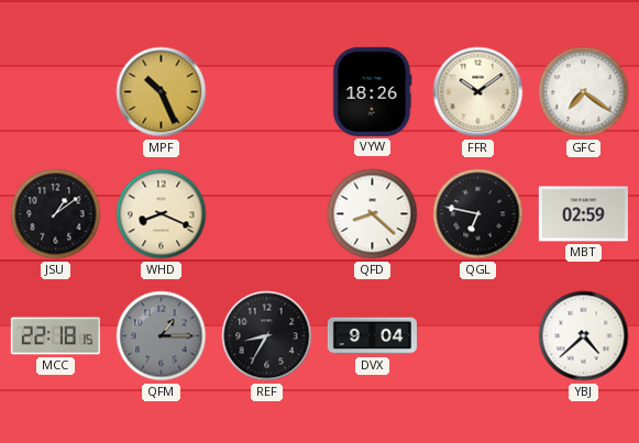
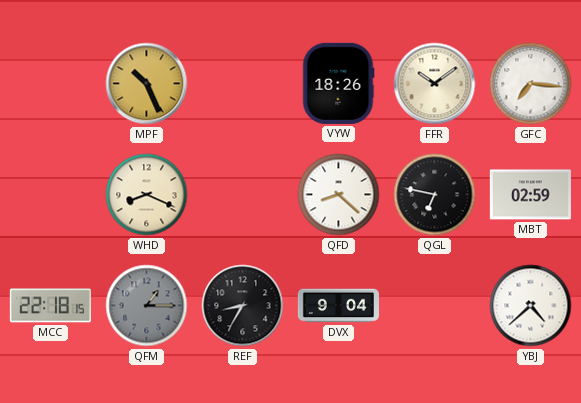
GFC: 7:21 -> 7:16
JSU: 1:09 -> none
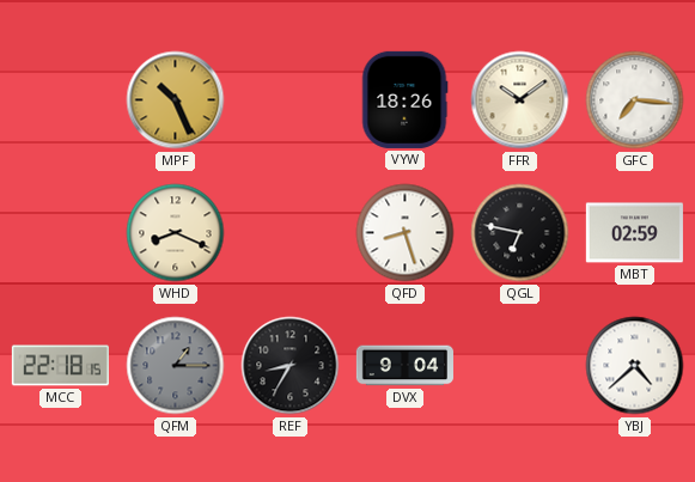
QFD: 8:22 -> 8:27
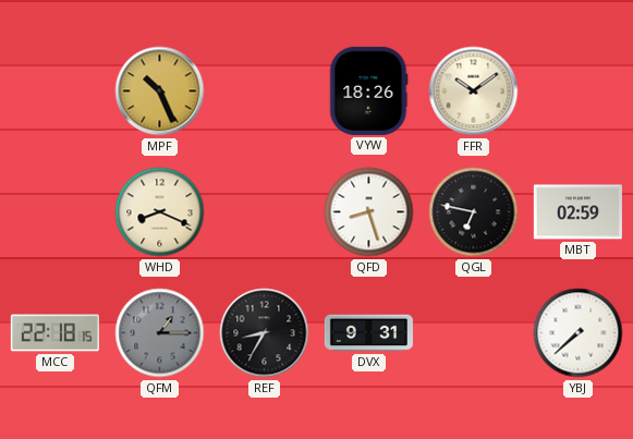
GFC: 7:16 -> none
DVX: 9:04 -> 9:31
YBJ: 4:38 -> 7:38
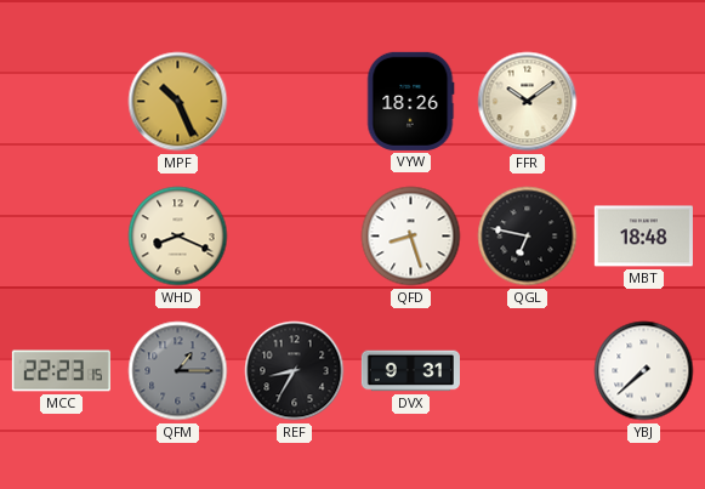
MBT: 02:59 -> 18:48
MCC: 22:18 -> 22:23
